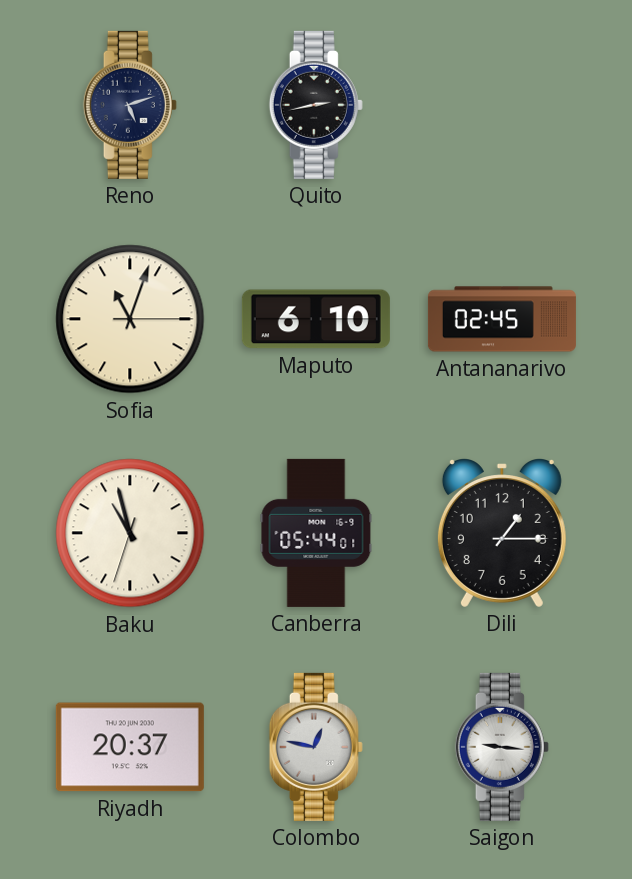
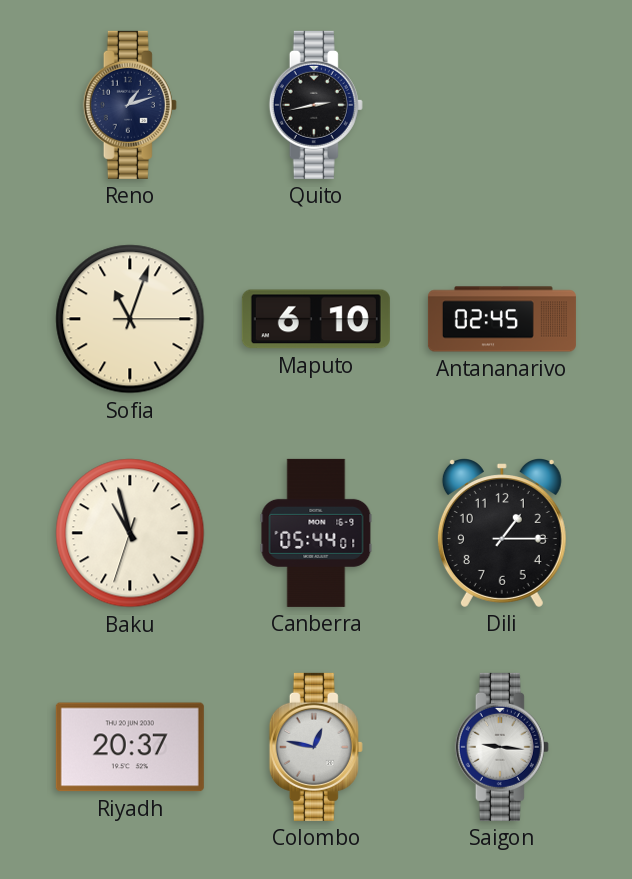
Reno: 5:12 -> 1:12
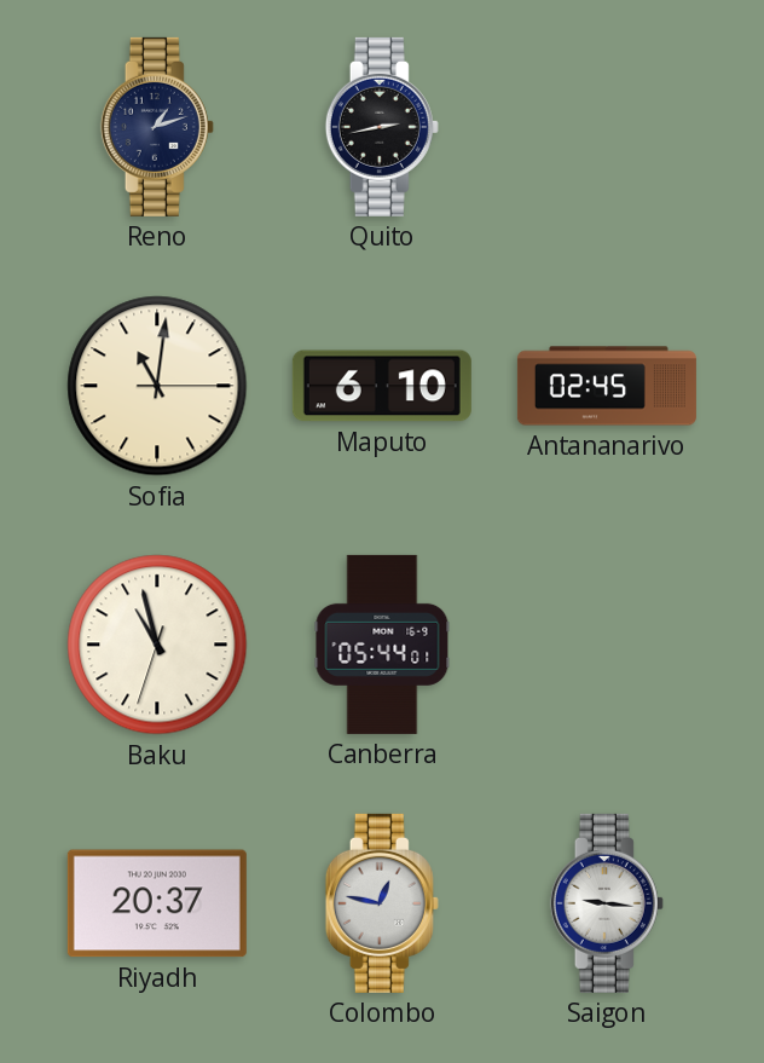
Sofia: 11:03 -> 11:01
Dili: 1:15 -> none
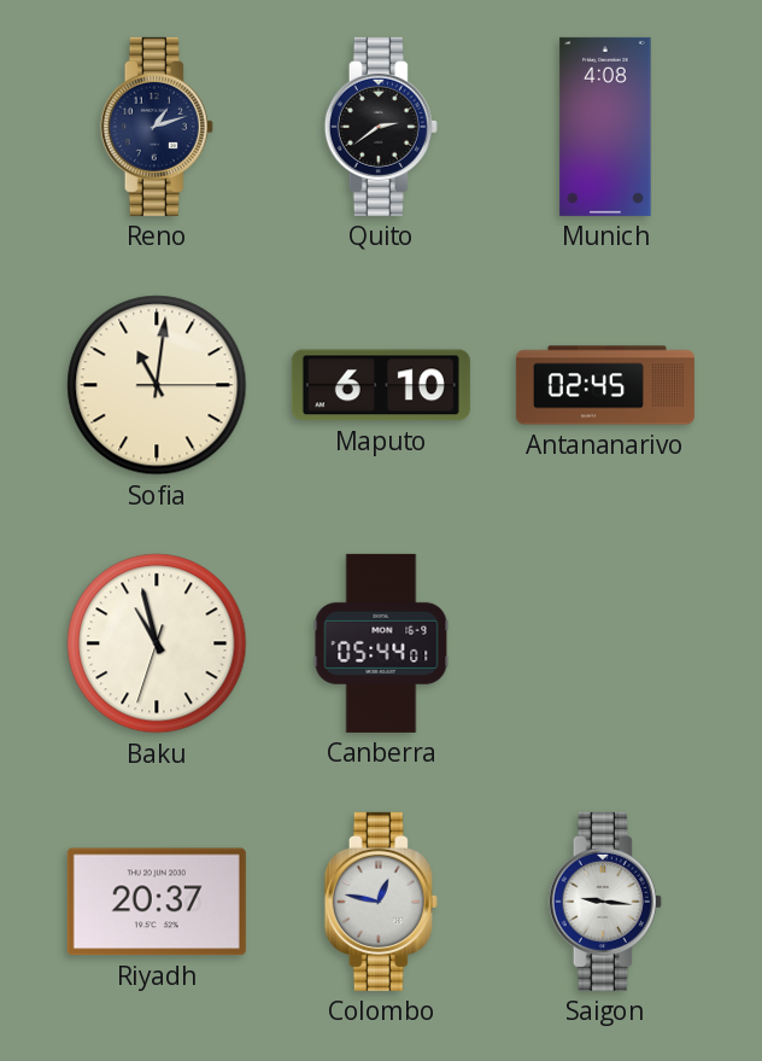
Quito: 2:43 -> 2:39
Munich: none -> 4:08
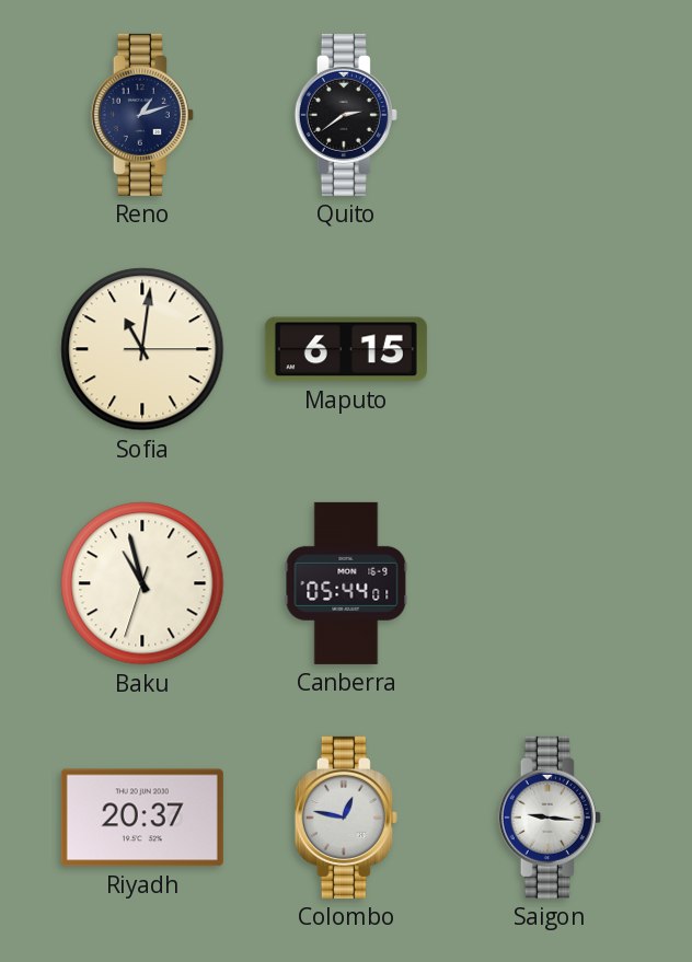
Munich: 4:08 -> none
Maputo: 6:10 -> 6:15
Antananarivo: 02:45 -> none
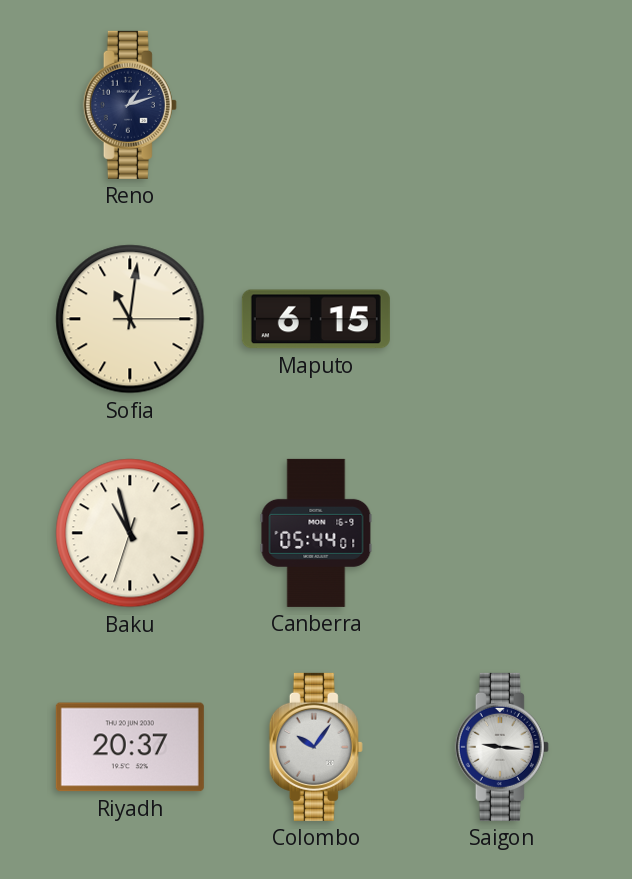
Quito: 2:39 -> none
Colombo: 12:47 -> 10:06
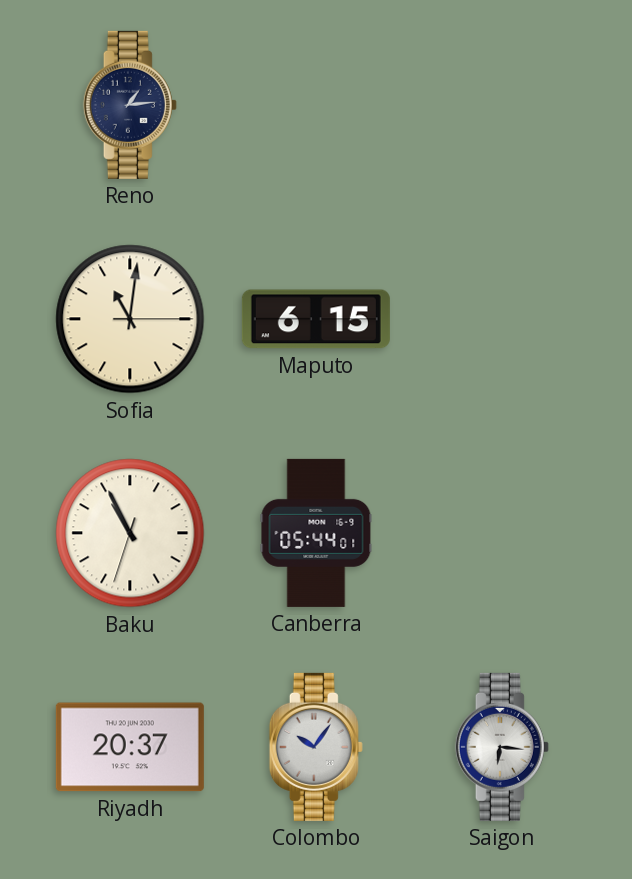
Reno: 1:12 -> 1:14
Baku: 10:57 -> 10:55
Saigon: 9:16 -> 6:16
